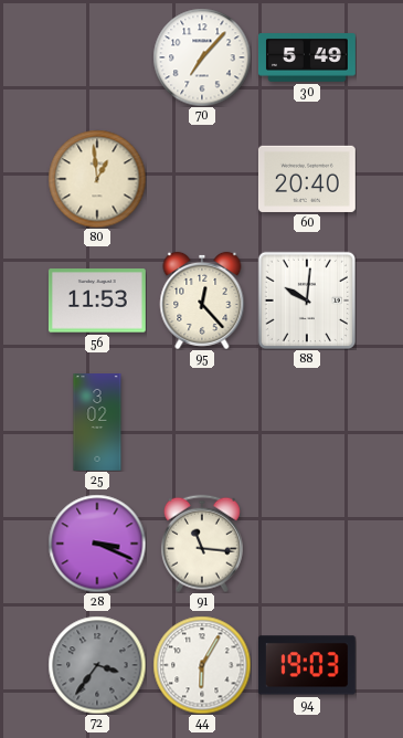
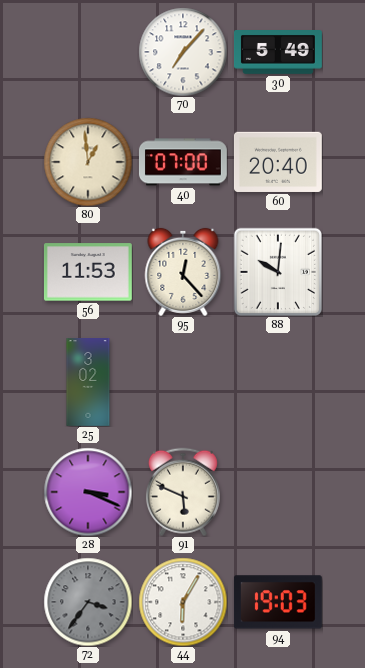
40: none -> 07:00
91: 11:16 -> 5:49
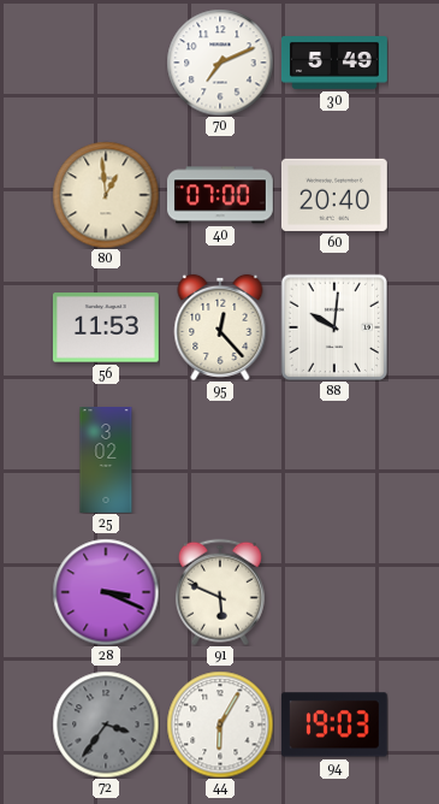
70: 7:07 -> 7:11
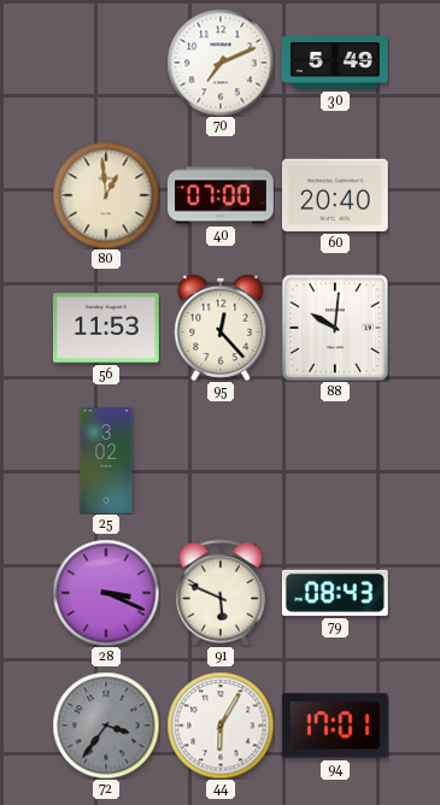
79: none -> 08:43
94: 19:03 -> 17:01
